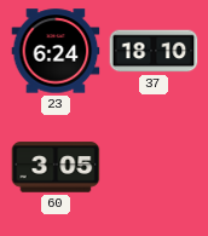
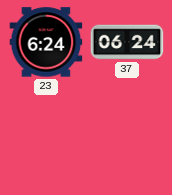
37: 18:10 -> 06:24
60: 3:05 -> none
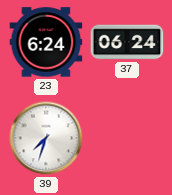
39: none -> 7:33
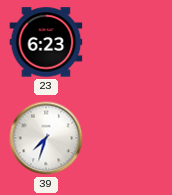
23: 6:24 -> 6:23
37: 06:24 -> none
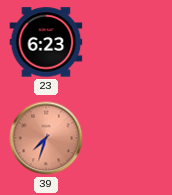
39 dial: white -> salmon
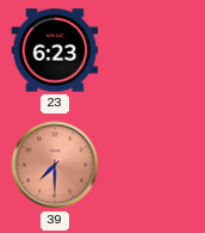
39: 7:33 -> 7:30
